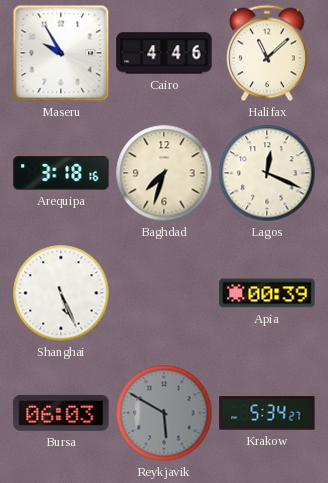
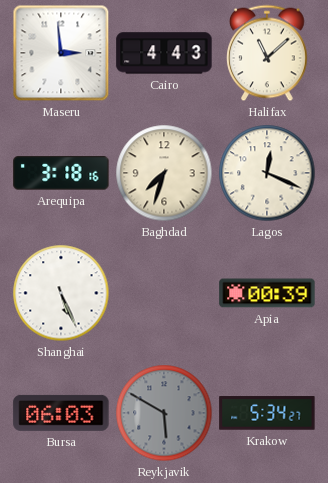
Maseru: 9:55 -> 2:59
Cairo: 4:46 -> 4:43
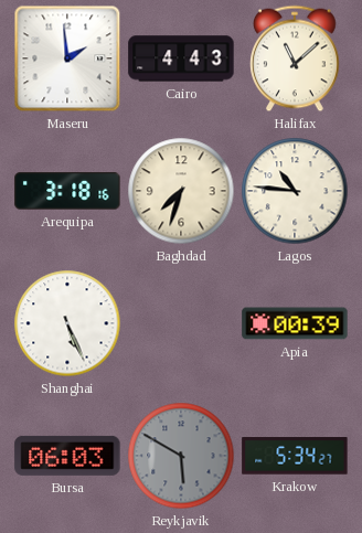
Maseru: 2:59 -> 1:59
Lagos: 12:19 -> 10:46
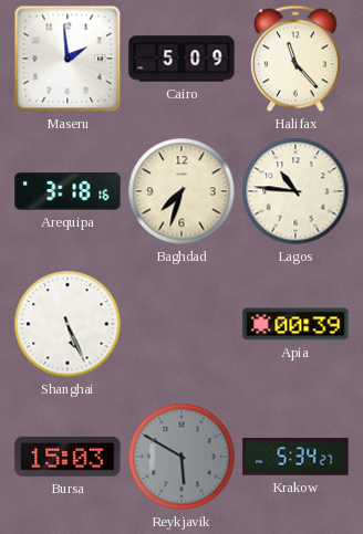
Cairo: 4:43 -> 5:09
Halifax: 11:08 -> 11:23
Bursa: 06:03 -> 15:03
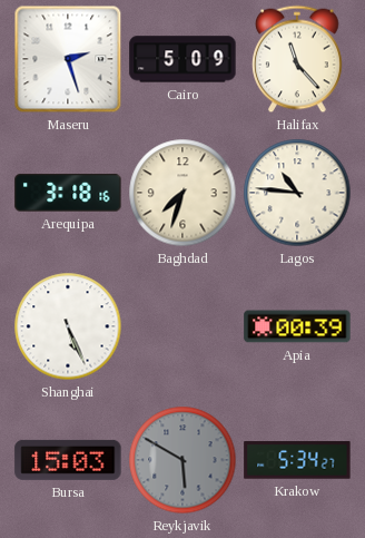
Maseru: 1:59 -> 2:27
